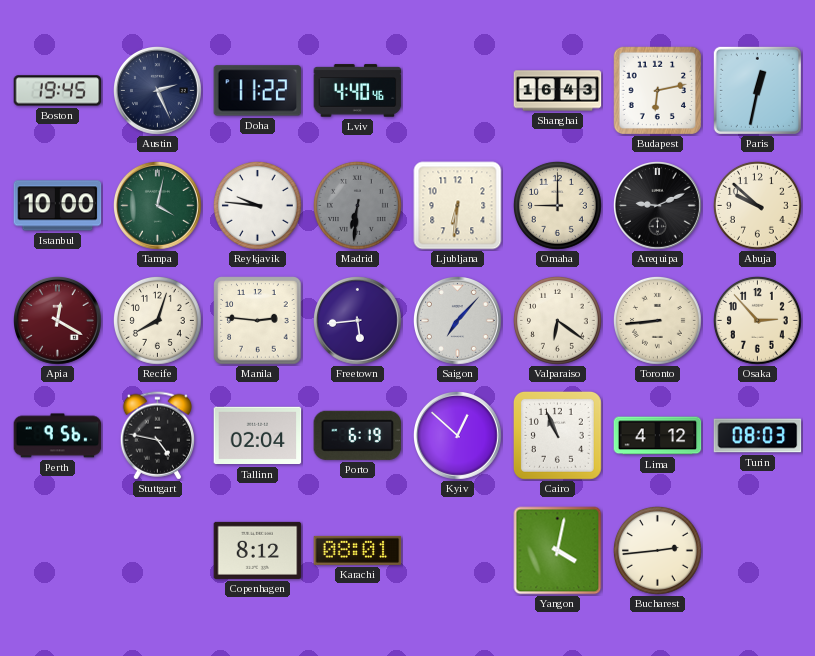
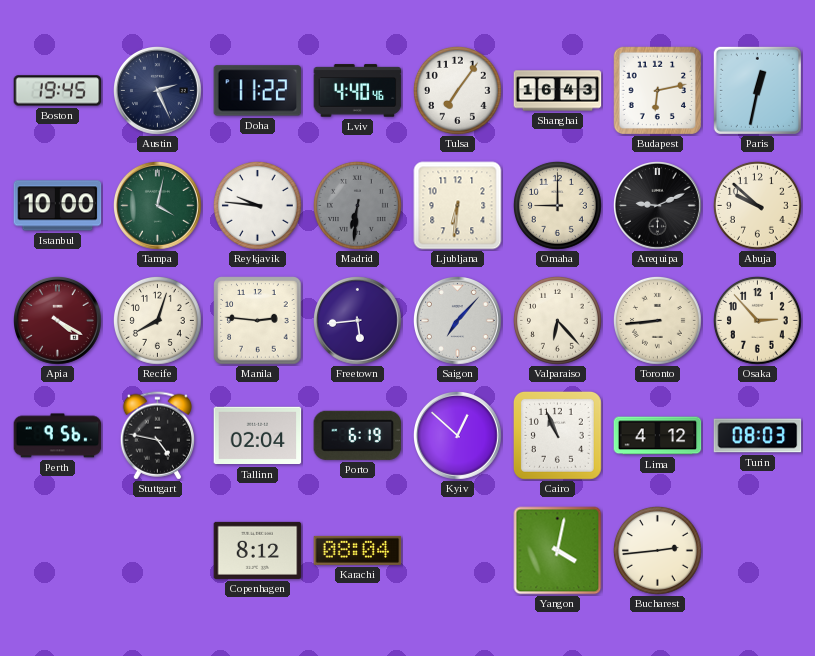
Tulsa: none -> 7:06
Apia: 12:20 -> 4:20
Valparaiso: 6:21 -> 6:23
Karachi: 08:01 -> 08:04
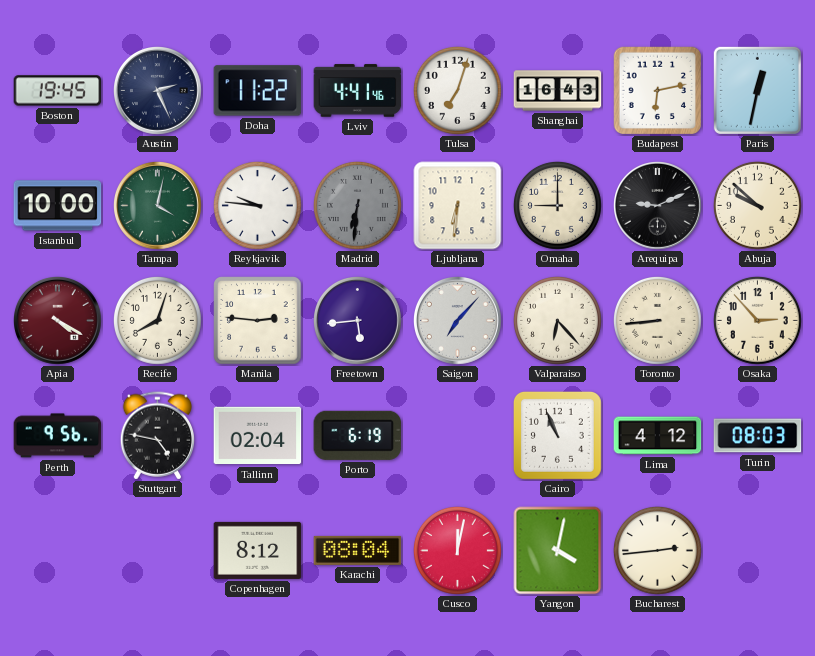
Lviv: 4:40 -> 4:41
Tulsa: 7:06 -> 7:03
Kyiv: 12:52 -> none
Cusco: none -> 12:02
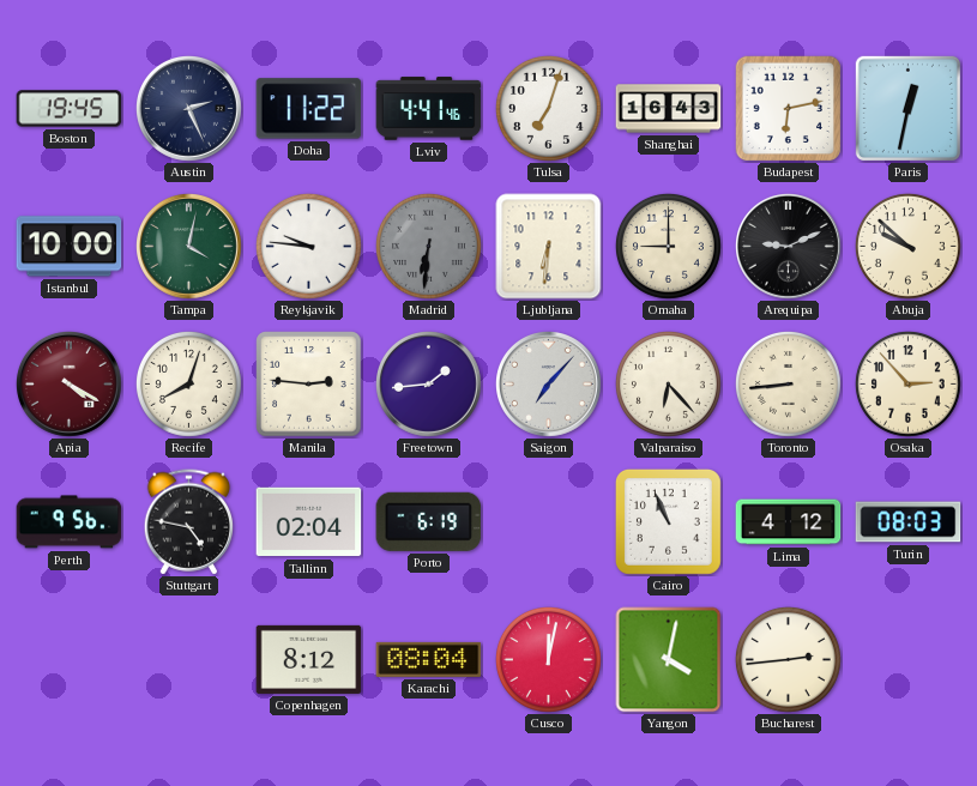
Freetown: 5:44 -> 1:44
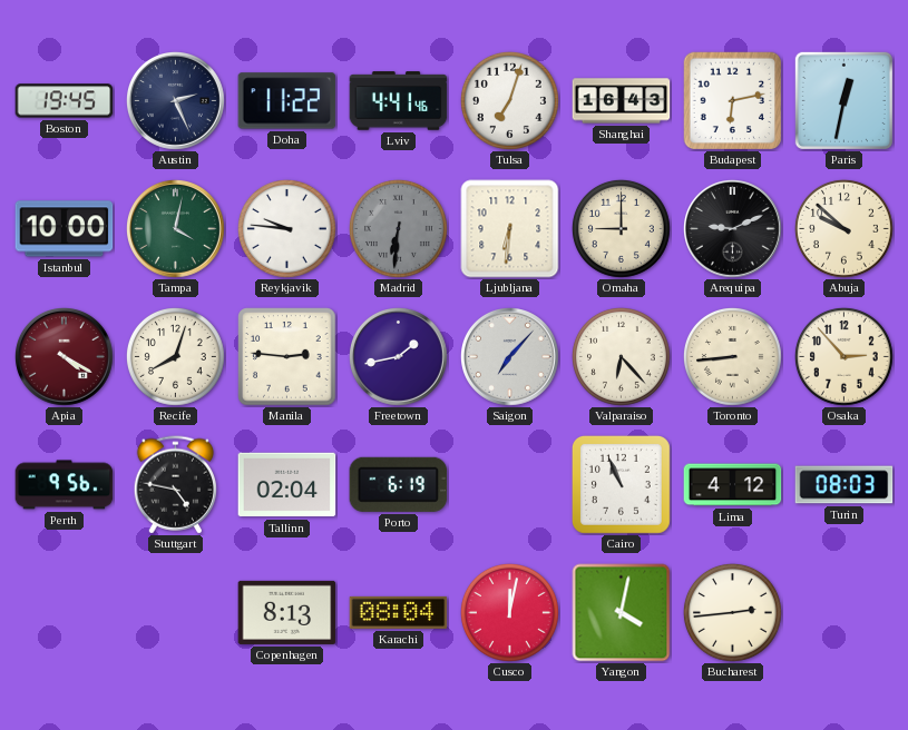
Freetown: 1:44 -> 1:43
Copenhagen: 8:12 -> 8:13
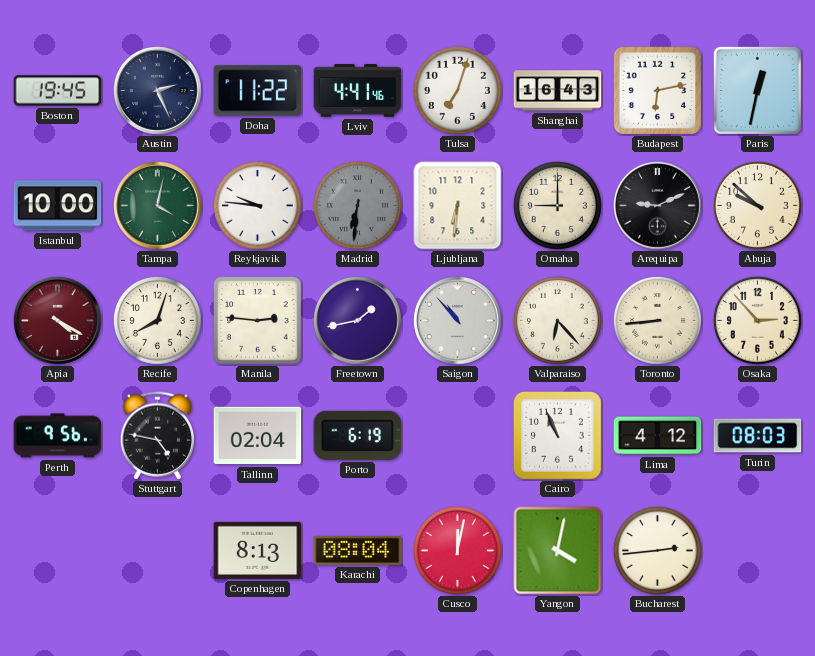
Saigon: 7:07 -> 10:53
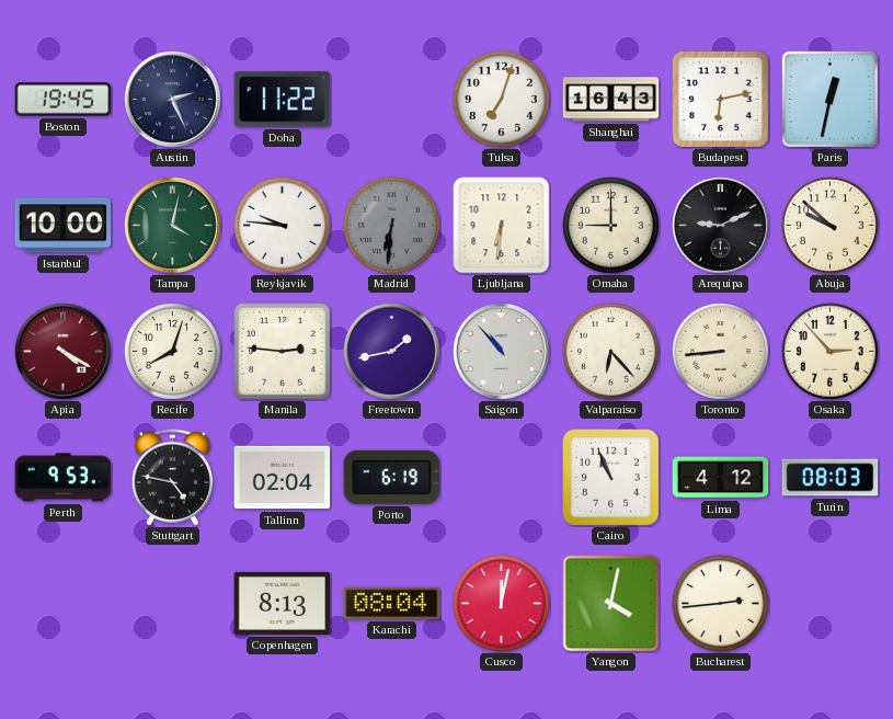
Lviv: 4:41 -> none
Perth: 9:56 -> 9:53
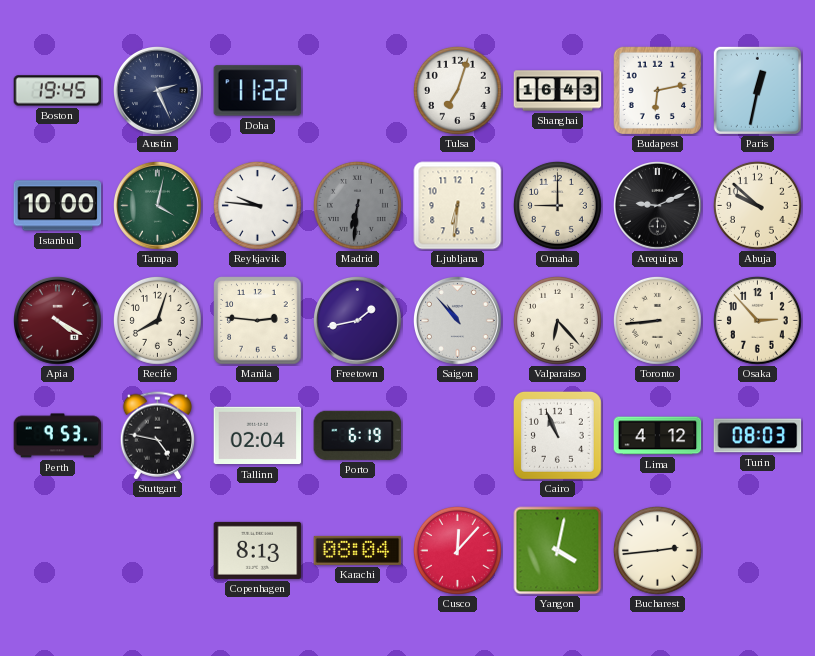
Cusco: 12:02 -> 12:07
